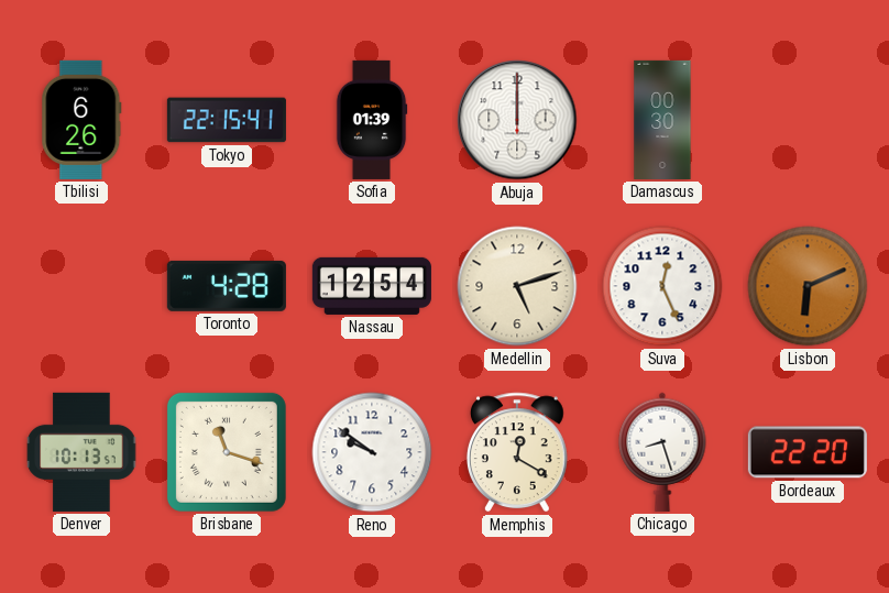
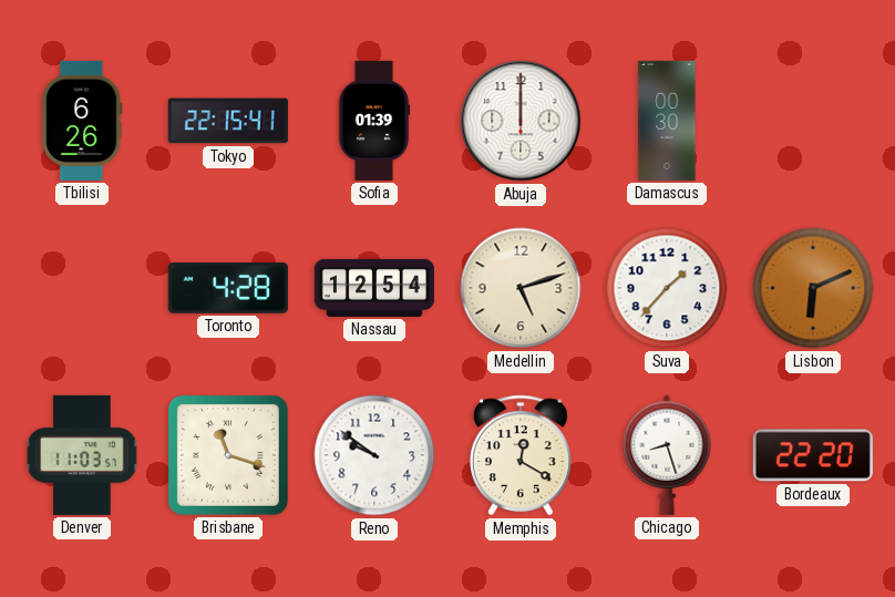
Suva: 12:26 -> 1:37
Denver: 10:13 -> 11:03
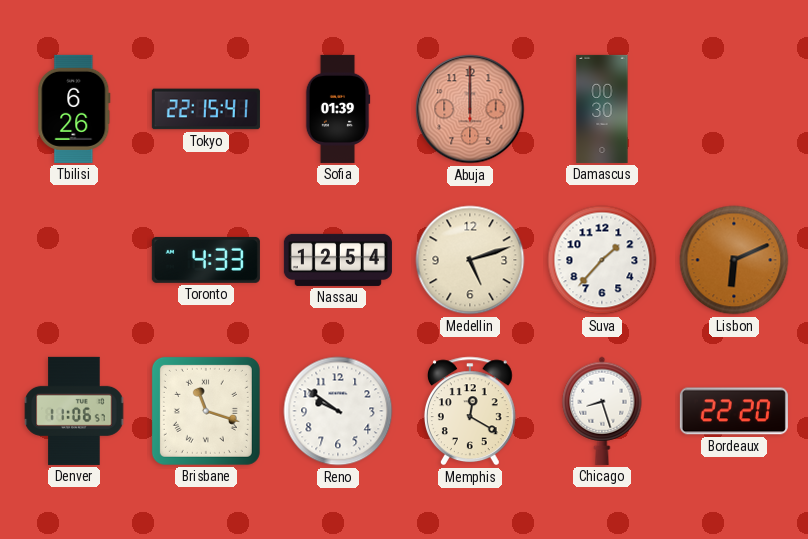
Abuja dial: white -> salmon
Toronto: 4:28 -> 4:33
Denver: 11:03 -> 11:06
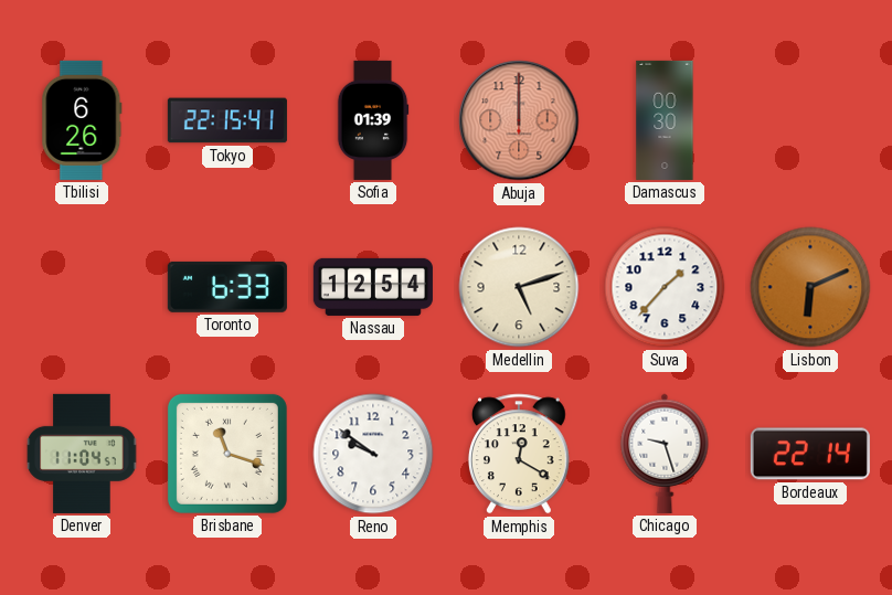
Toronto: 4:33 -> 6:33
Denver: 11:06 -> 11:04
Chicago: 8:27 -> 9:27
Bordeaux: 22:20 -> 22:14
